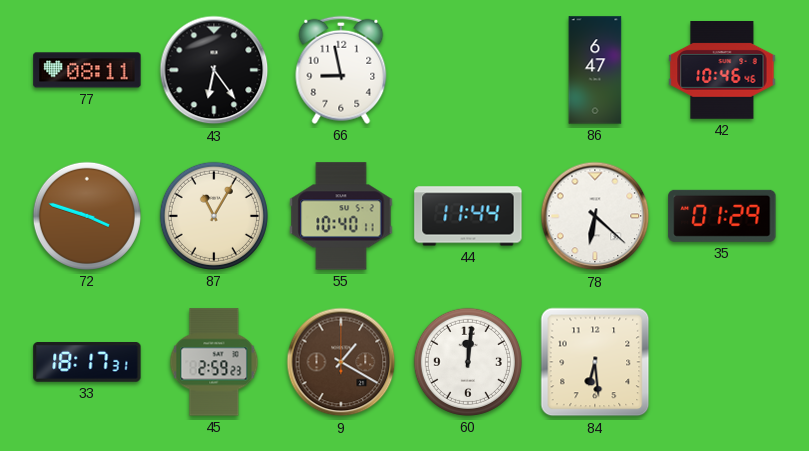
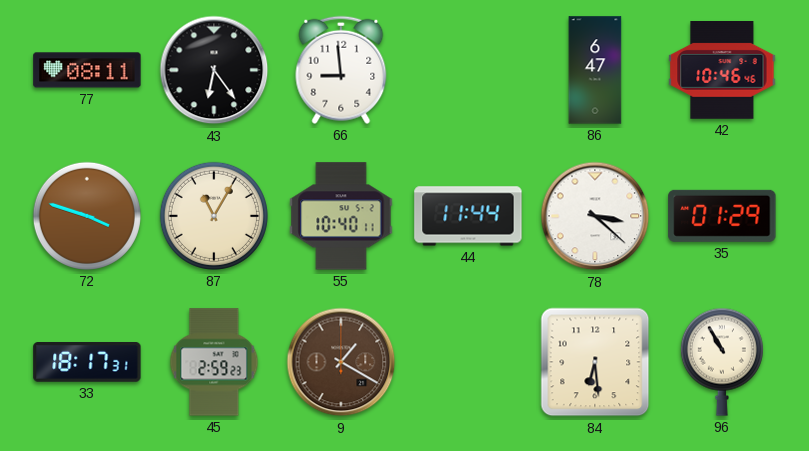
66: 8:58 -> 8:59
78: 6:22 -> 3:22
60: 12:01 -> none
96: none -> 10:55
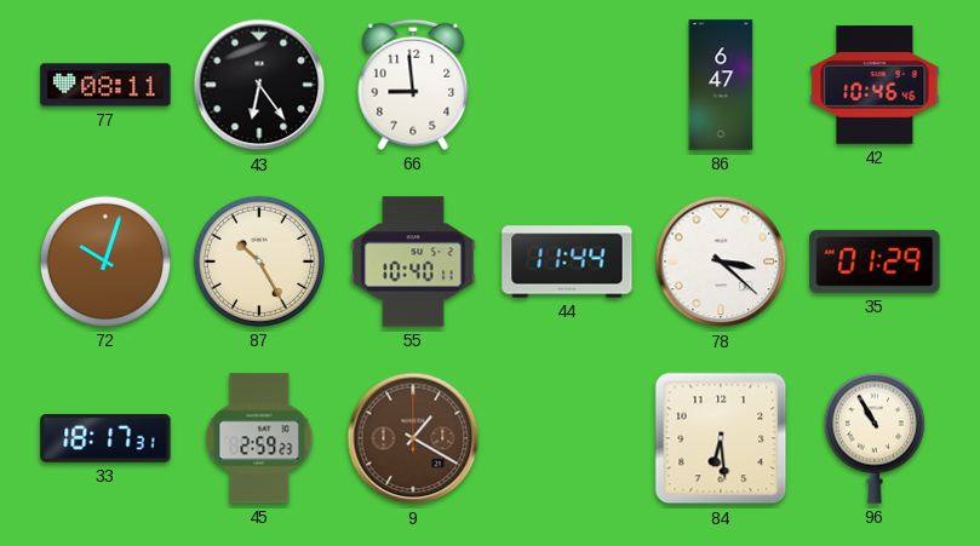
72: 3:48 -> 10:03
87: 11:05 -> 10:25
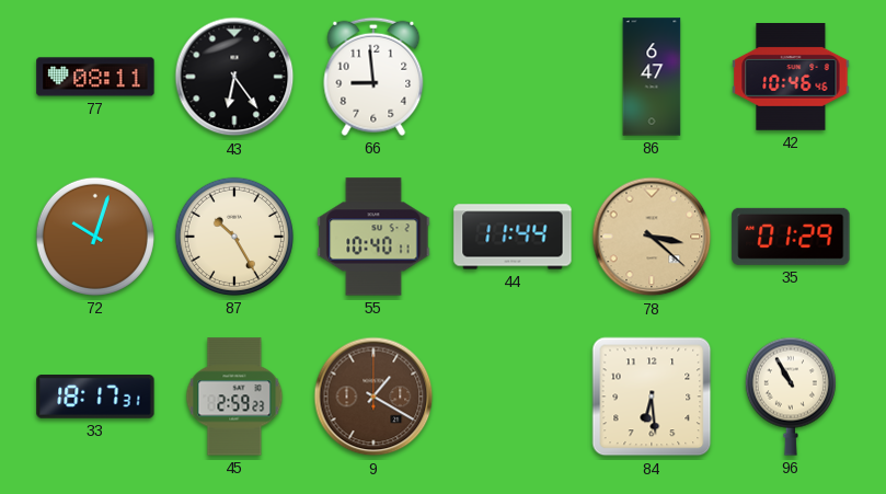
78 dial: white -> champagne
